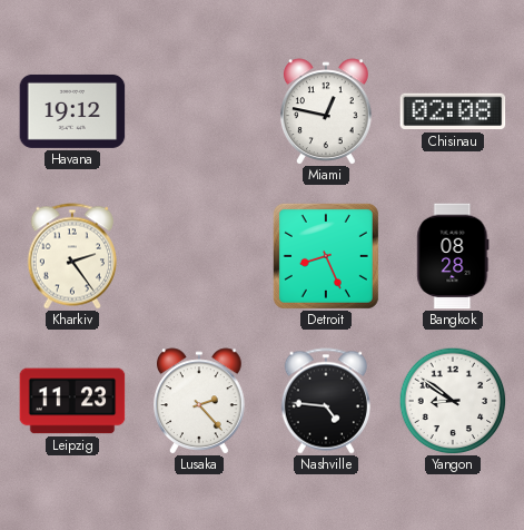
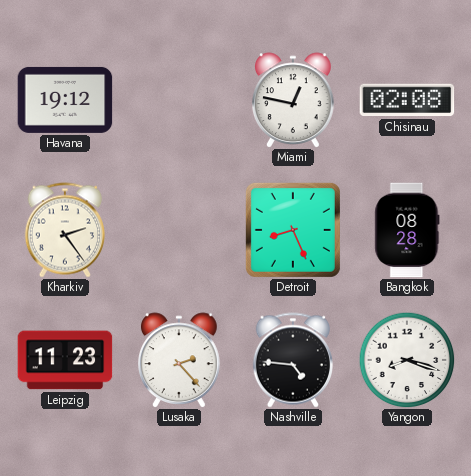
Yangon: 8:51 -> 8:18
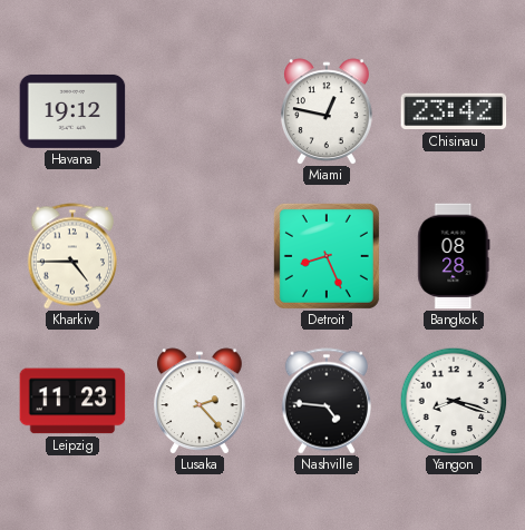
Chisinau: 02:08 -> 23:42
Kharkiv: 2:24 -> 4:45
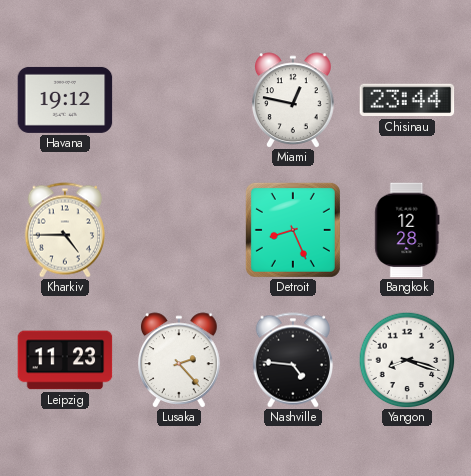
Chisinau: 23:42 -> 23:44
Bangkok: 08:28 -> 12:28
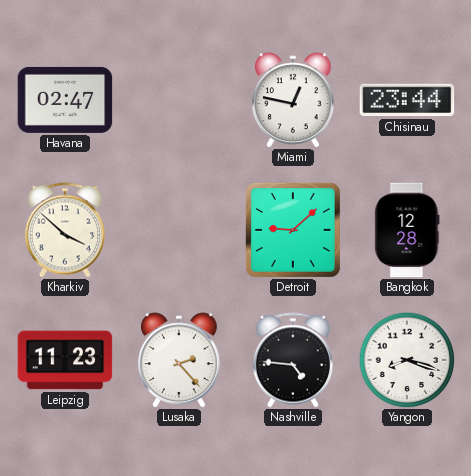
Havana: 19:12 -> 02:47
Kharkiv: 4:45 -> 3:52
Detroit: 8:26 -> 9:08
